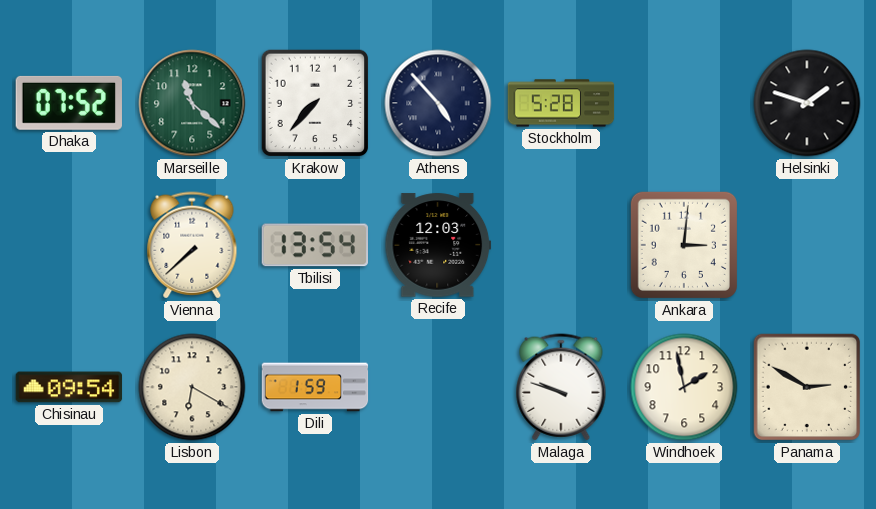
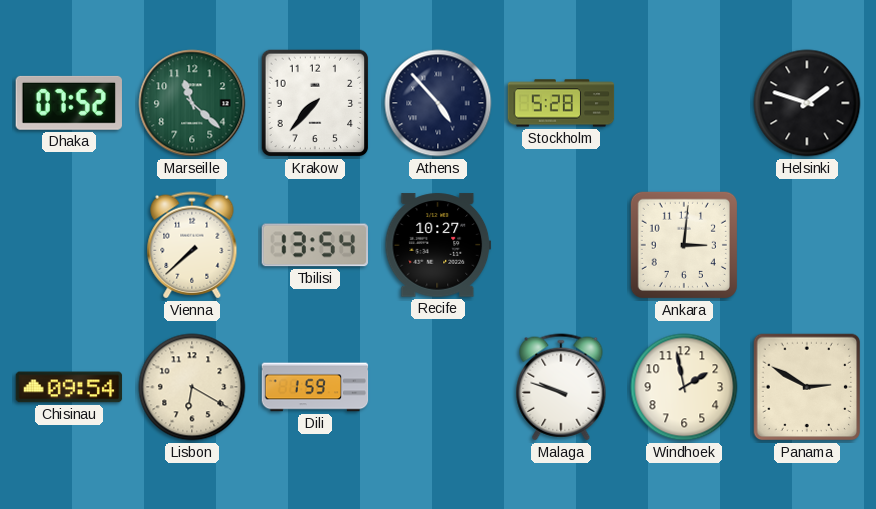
Recife: 12:03 -> 10:27
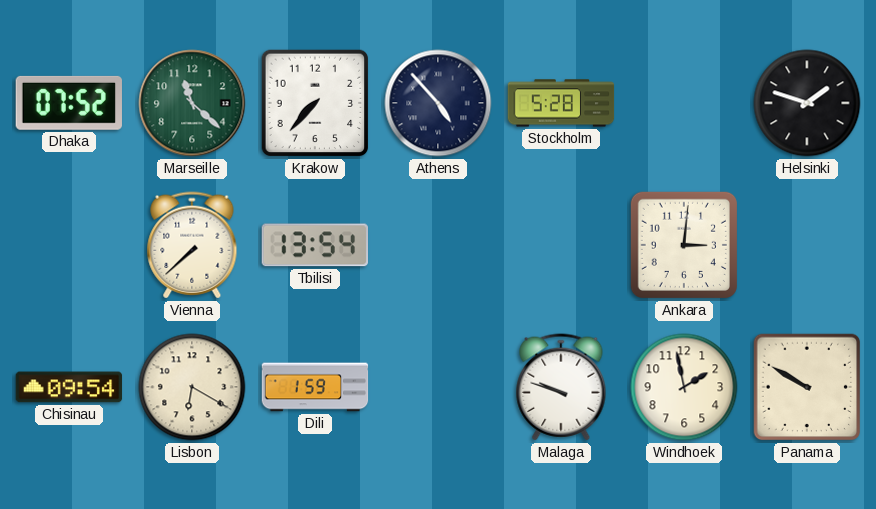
Recife: 10:27 -> none
Panama: 2:50 -> 9:50
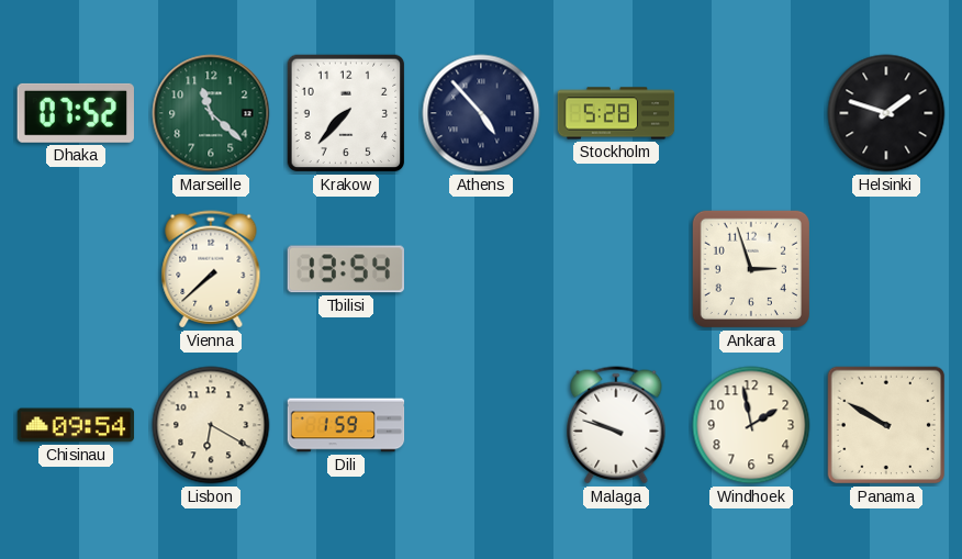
Ankara: 3:01 -> 2:57
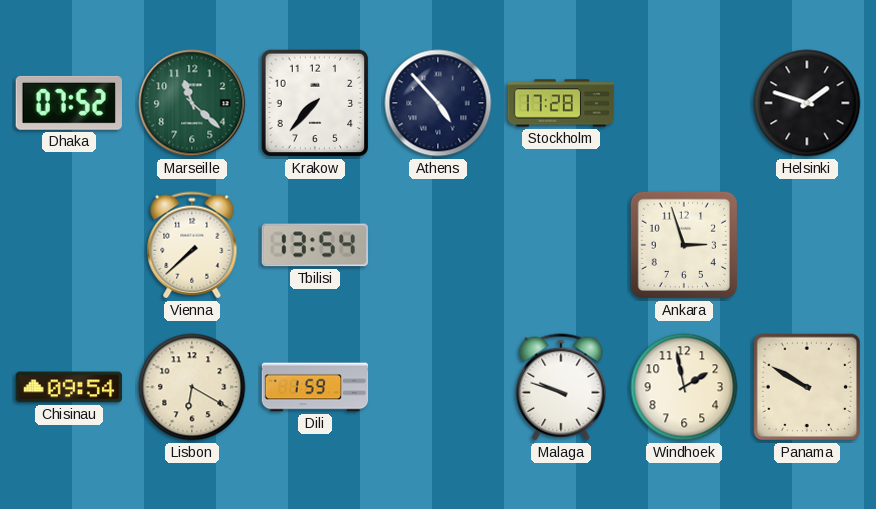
Stockholm: 5:28 -> 17:28
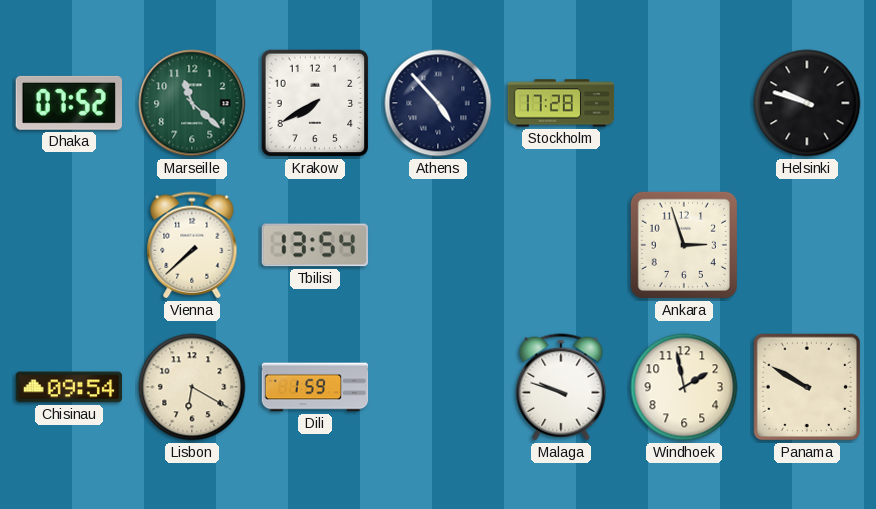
Krakow: 7:37 -> 7:40
Helsinki: 1:48 -> 9:48
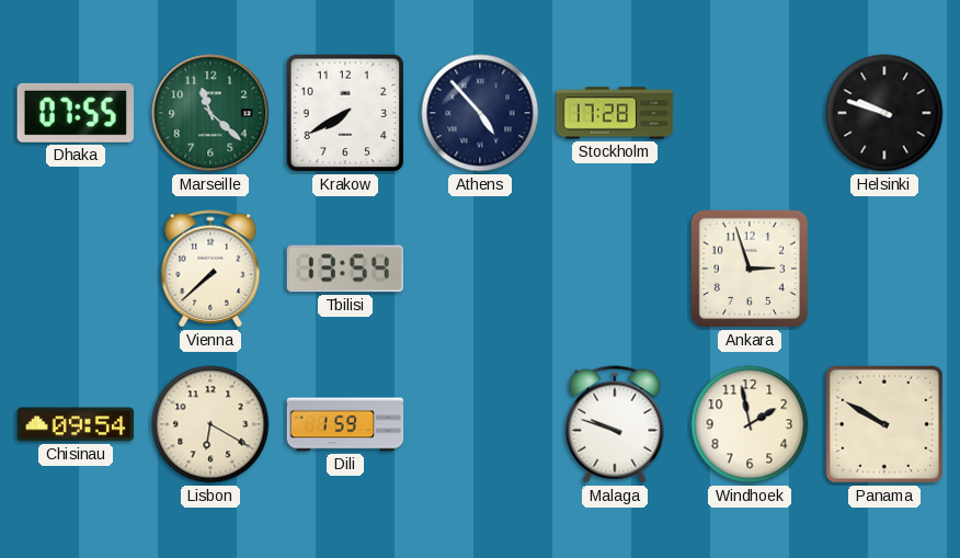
Dhaka: 07:52 -> 07:55
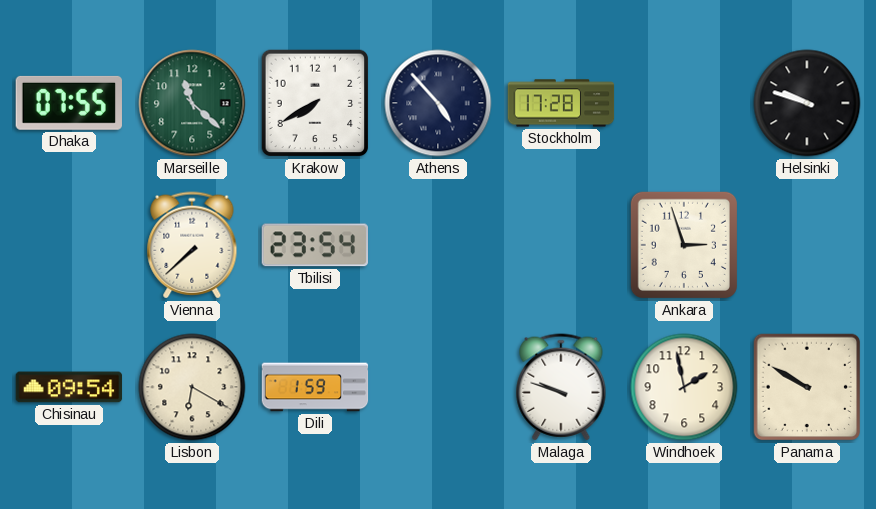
Tbilisi: 13:54 -> 23:54
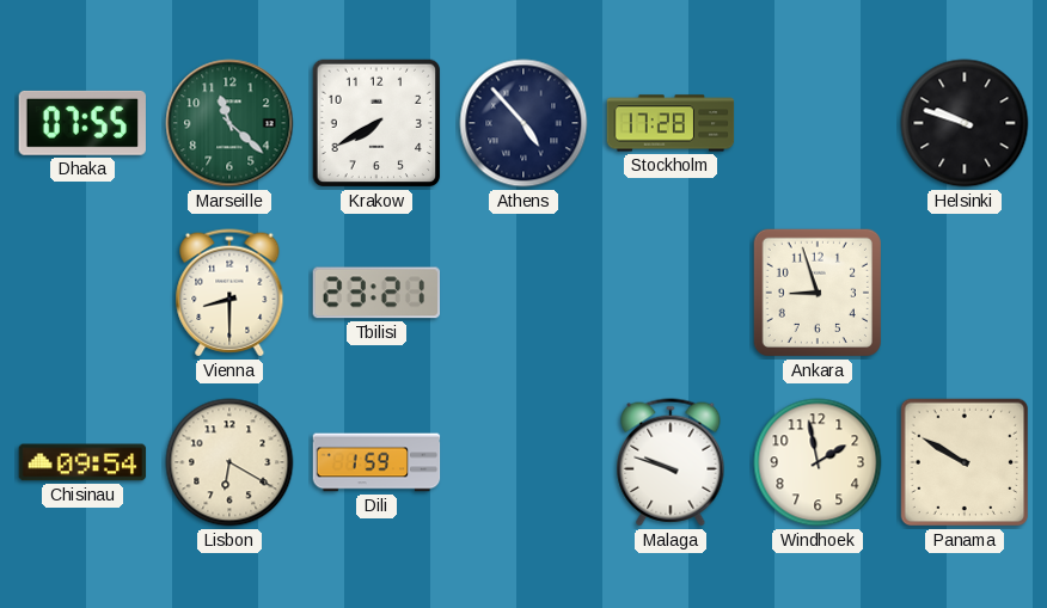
Vienna: 7:38 -> 8:30
Tbilisi: 23:54 -> 23:21
Ankara: 2:57 -> 8:57
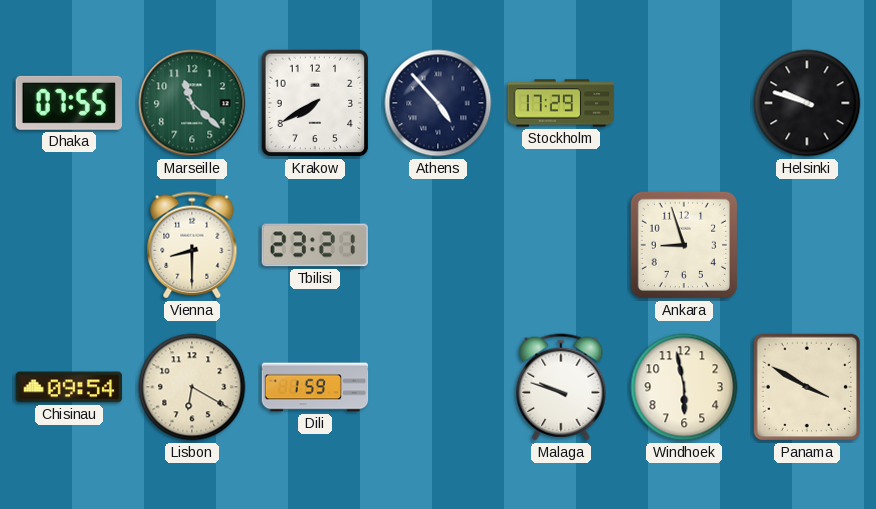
Stockholm: 17:28 -> 17:29
Windhoek: 1:58 -> 5:58
Panama: 9:50 -> 3:50
